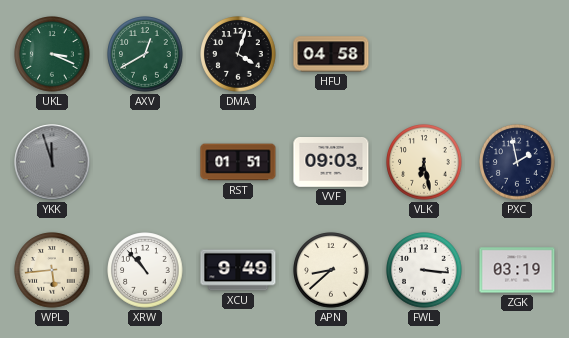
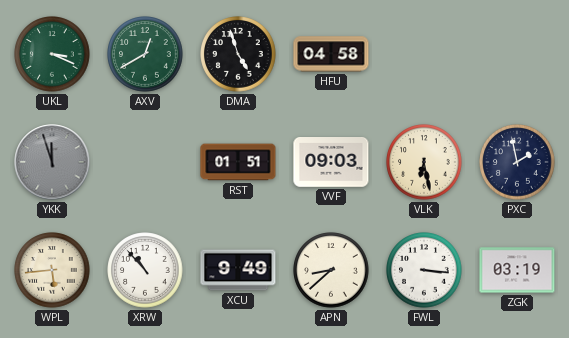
DMA: 4:03 -> 4:57
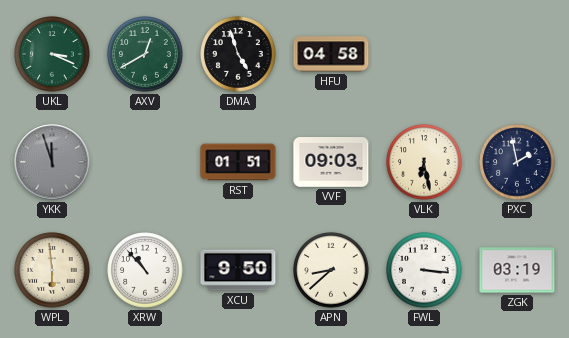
WPL: 5:44 -> 5:59
XCU: 9:49 -> 9:50
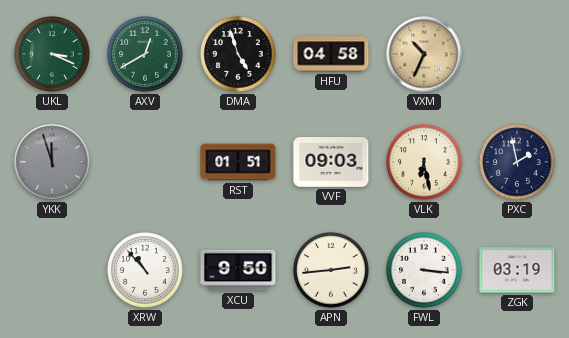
VXM: none -> 10:34
WPL: 5:59 -> none
APN: 8:38 -> 2:44
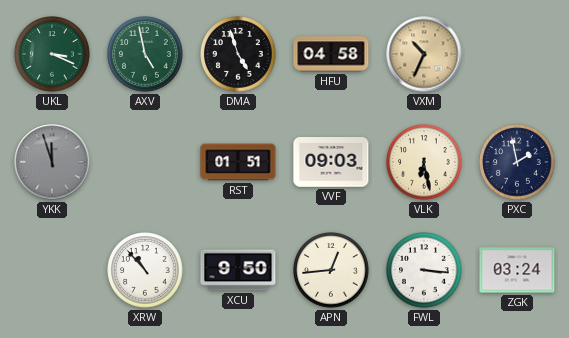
AXV: 12:40 -> 4:58
APN: 2:44 -> 12:44
ZGK: 03:19 -> 03:24
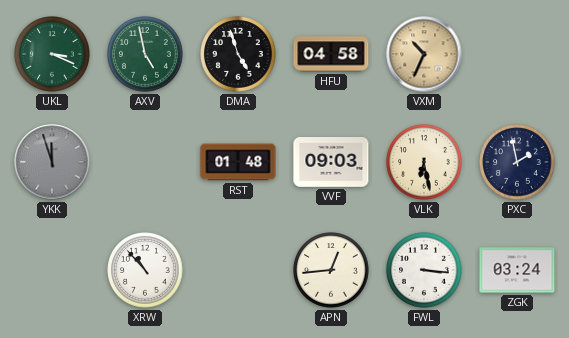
RST: 01:51 -> 01:48
XCU: 9:50 -> none
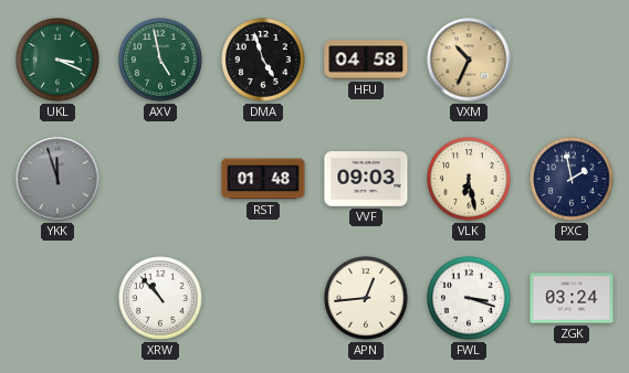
FWL: 3:16 -> 3:18
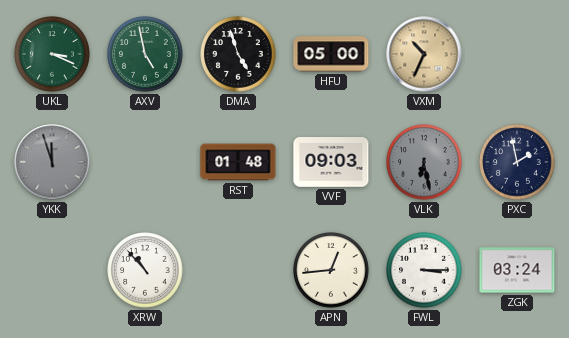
HFU: 04:58 -> 05:00
VLK dial: cream -> grey
FWL: 3:18 -> 3:15
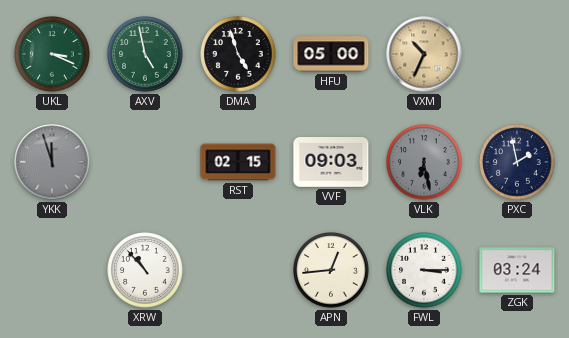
RST: 01:48 -> 02:15
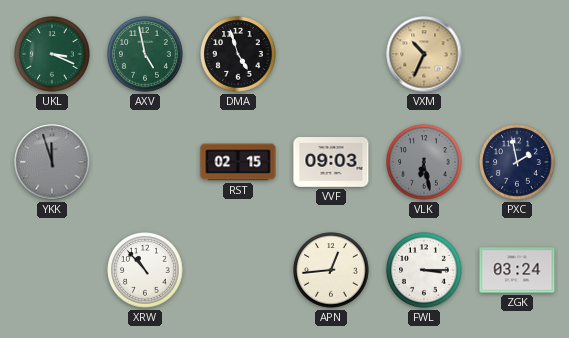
HFU: 05:00 -> none
